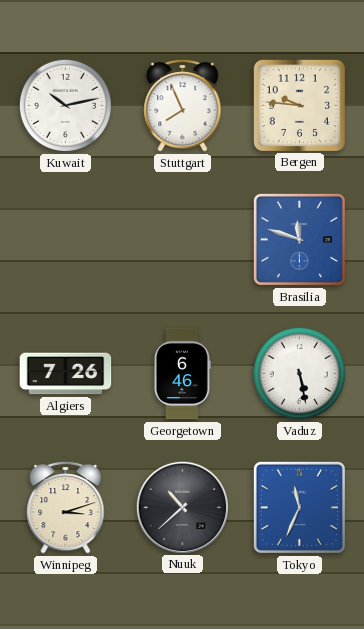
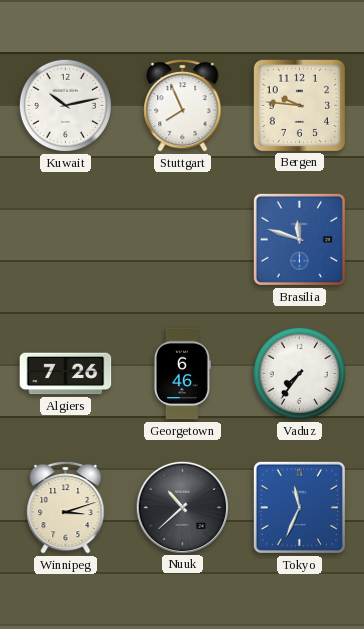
Vaduz: 5:28 -> 7:36
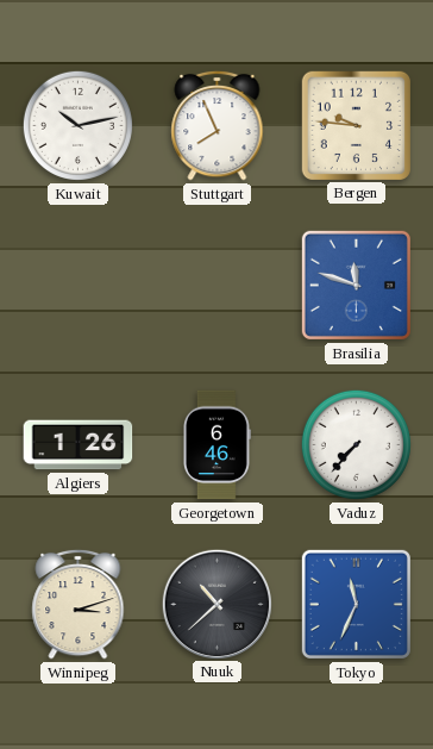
Algiers: 7:26 -> 1:26
Vaduz: 7:36 -> 7:37
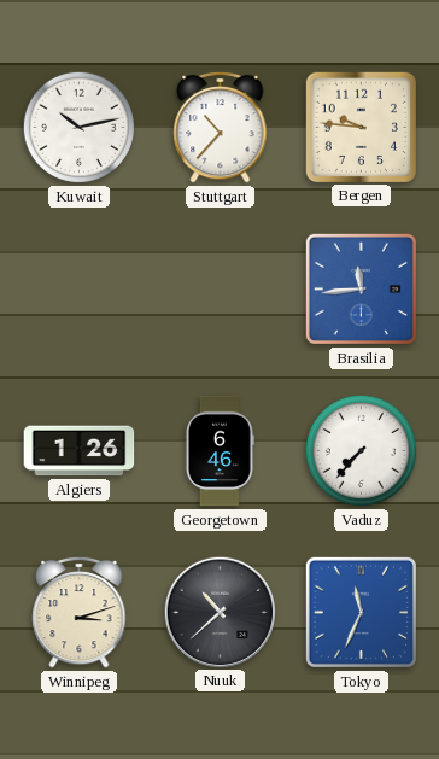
Stuttgart: 7:56 -> 10:37
Brasilia: 11:48 -> 11:44
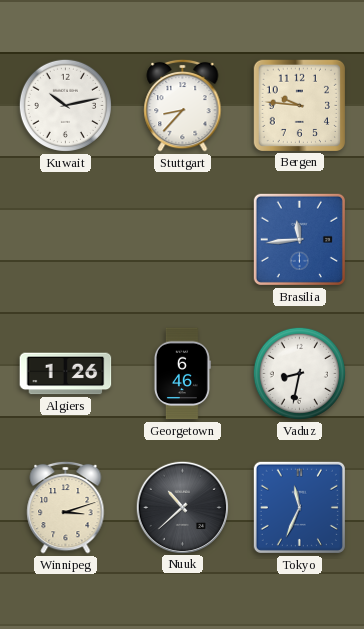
Stuttgart: 10:37 -> 8:37
Vaduz: 7:37 -> 8:32
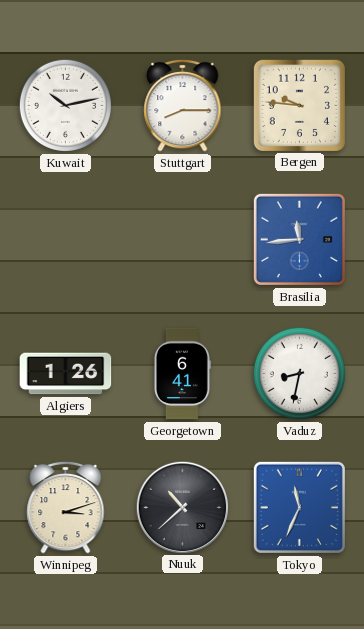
Stuttgart: 8:37 -> 8:15
Georgetown: 6:46 -> 6:41
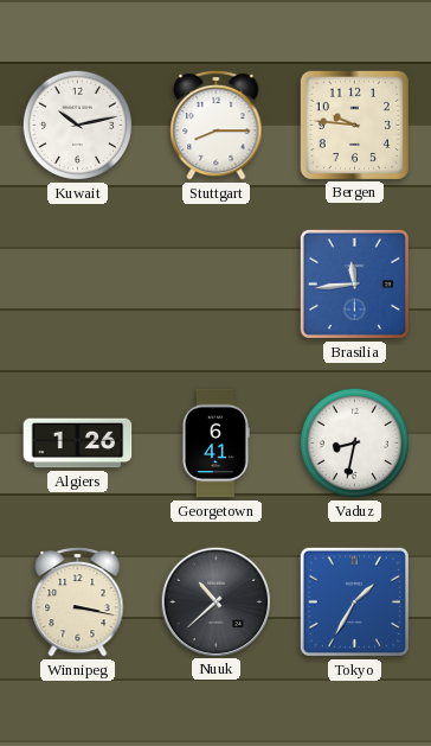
Winnipeg: 3:12 -> 3:17
Tokyo: 11:34 -> 1:35
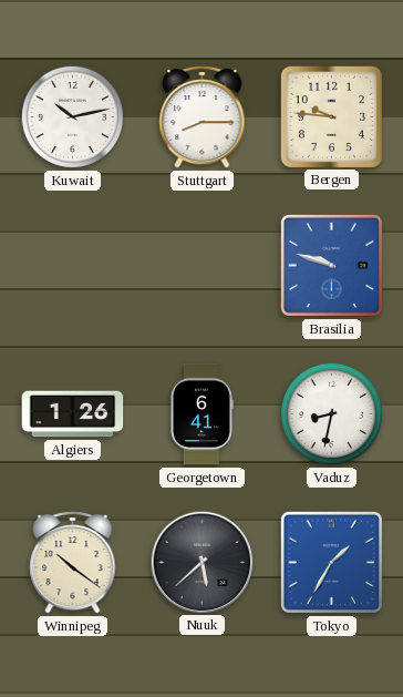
Brasilia: 11:44 -> 9:48
Winnipeg: 3:17 -> 10:21
Nuuk: 10:38 -> 5:38
